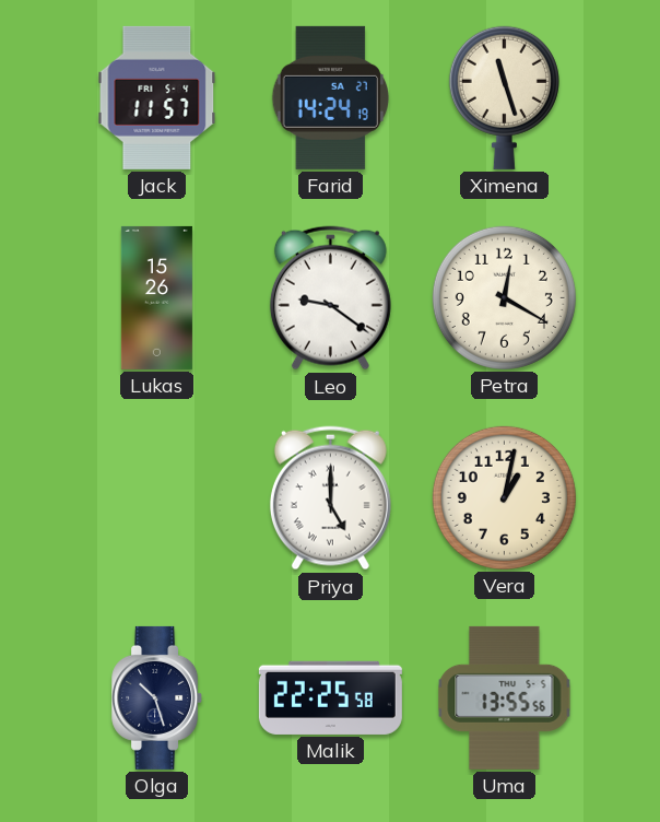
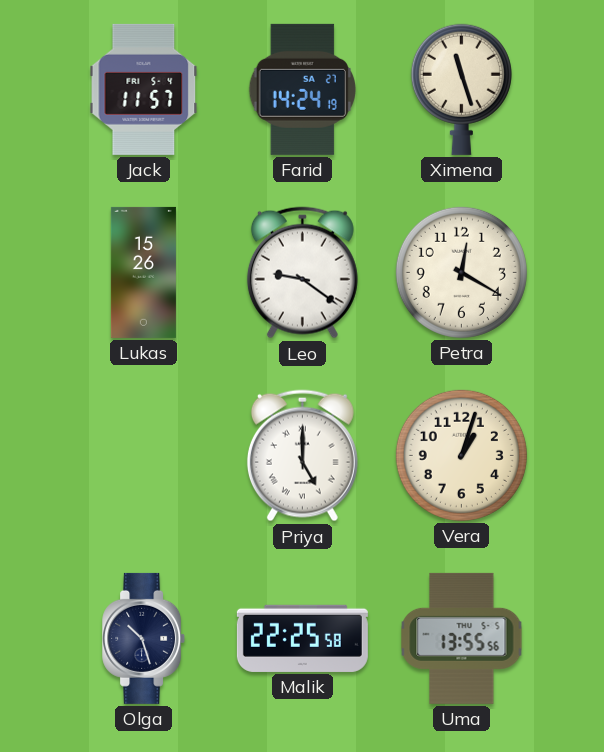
Vera: 1:02 -> 1:03
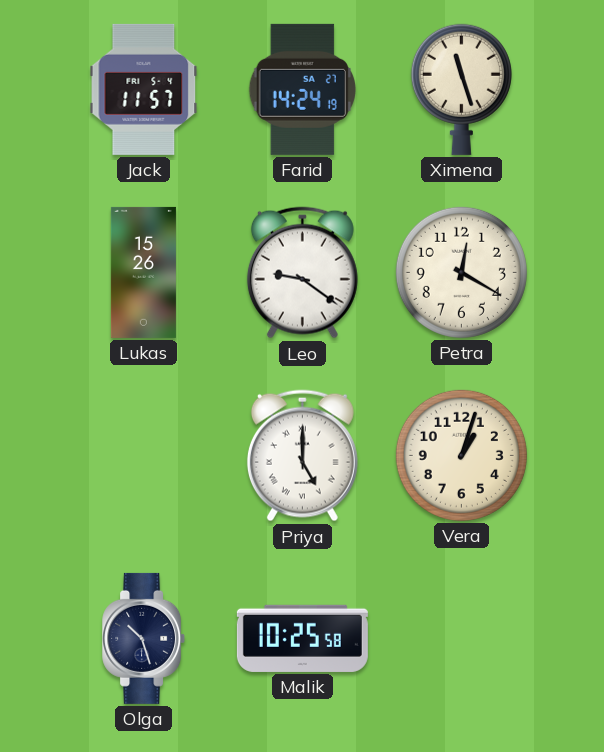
Malik: 22:25 -> 10:25
Uma: 13:55 -> none
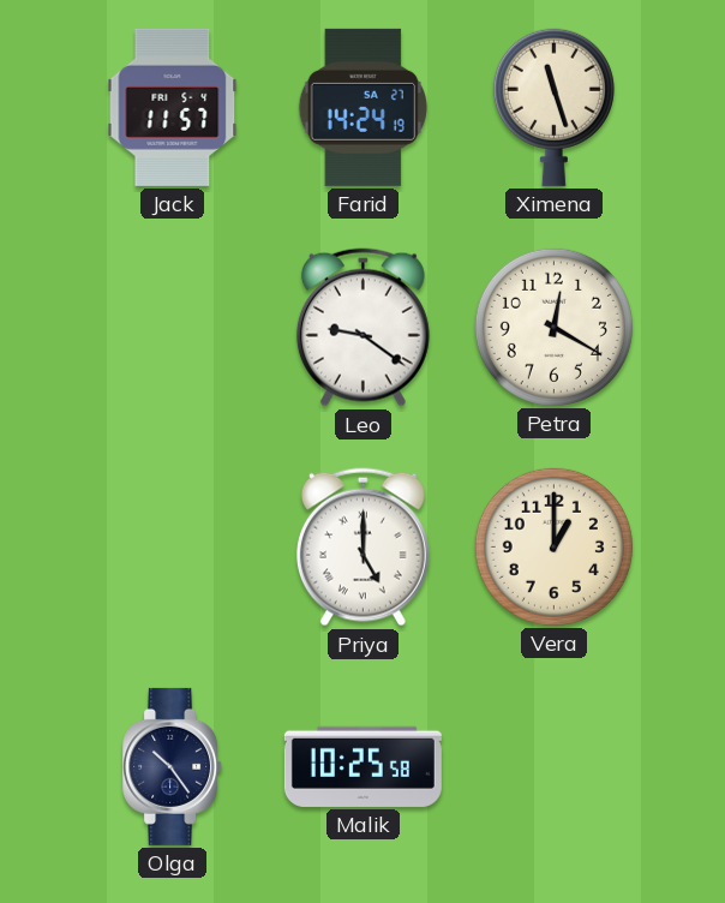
Lukas: 15:26 -> none
Vera: 1:03 -> 1:00
Olga: 10:27 -> 10:24
